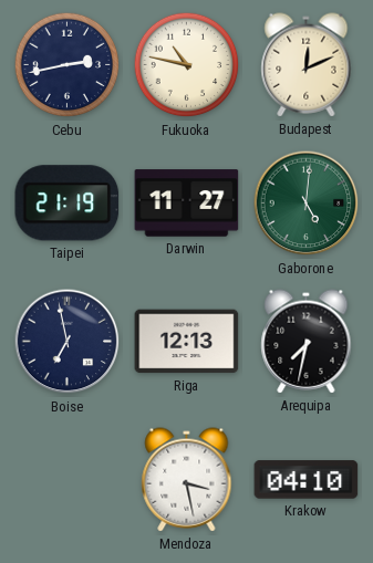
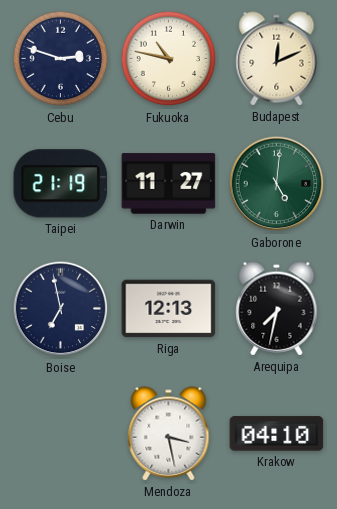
Cebu: 2:43 -> 2:48
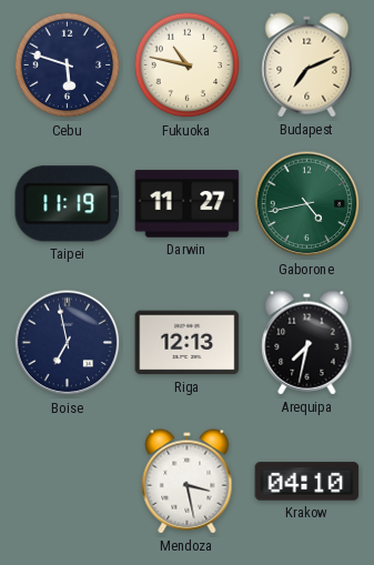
Cebu: 2:48 -> 5:48
Budapest: 12:11 -> 7:11
Taipei: 21:19 -> 11:19
Gaborone: 5:01 -> 4:43
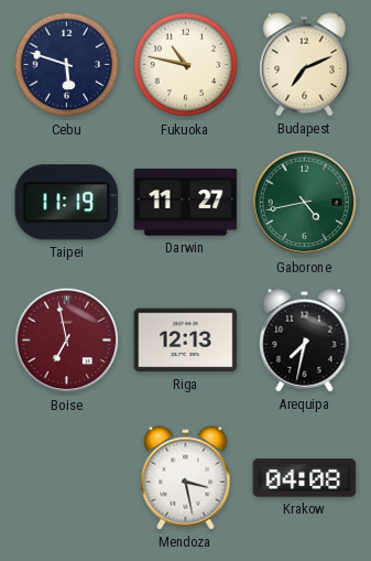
Boise dial: navy -> burgundy
Krakow: 04:10 -> 04:08
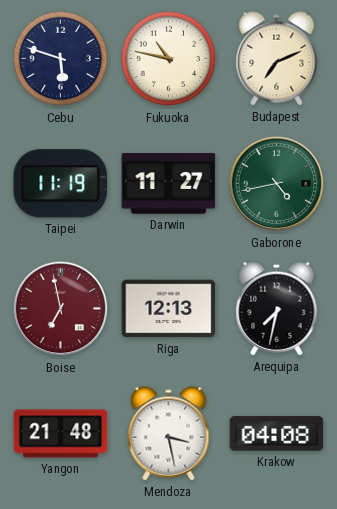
Yangon: none -> 21:48
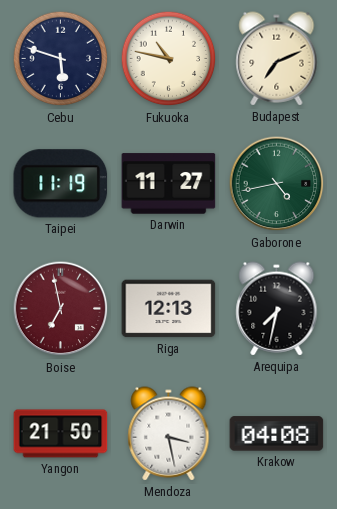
Yangon: 21:48 -> 21:50
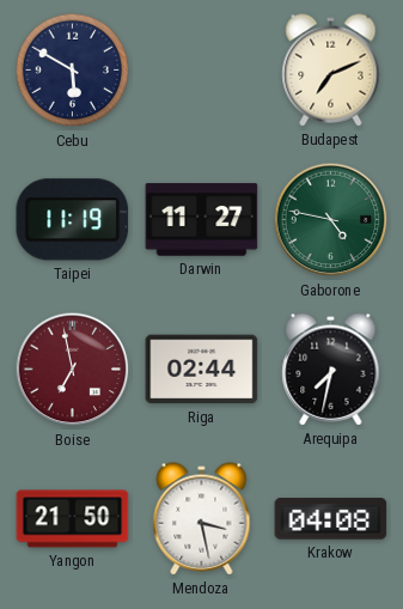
Cebu: 5:48 -> 5:50
Fukuoka: 10:47 -> none
Gaborone: 4:43 -> 4:47
Riga: 12:13 -> 02:44
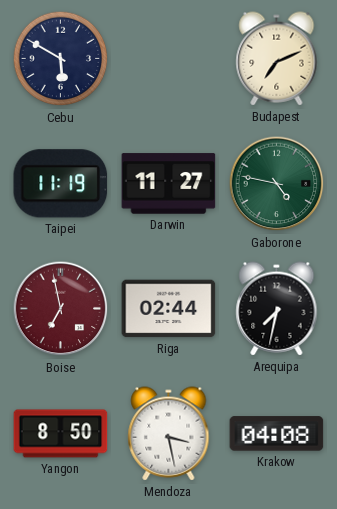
Yangon: 21:50 -> 8:50
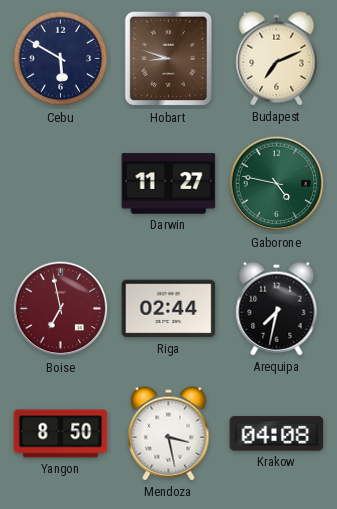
Hobart: none -> 8:48
Taipei: 11:19 -> none
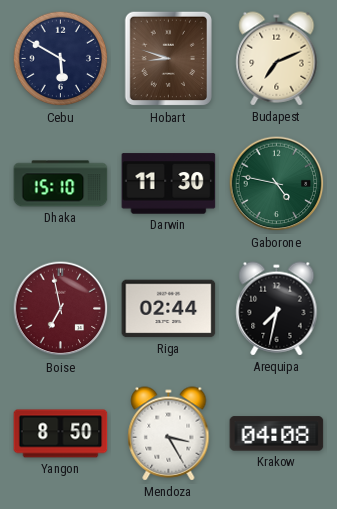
Dhaka: none -> 15:10
Darwin: 11:27 -> 11:30
Mendoza: 3:28 -> 3:25
